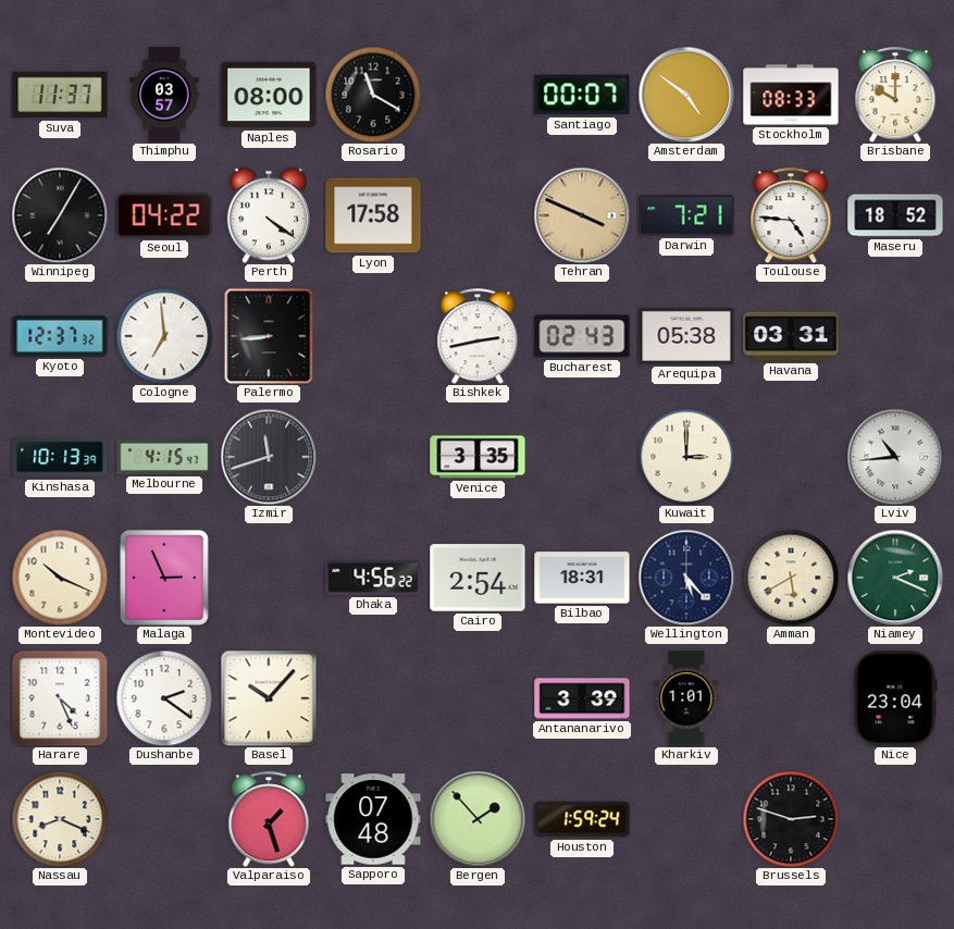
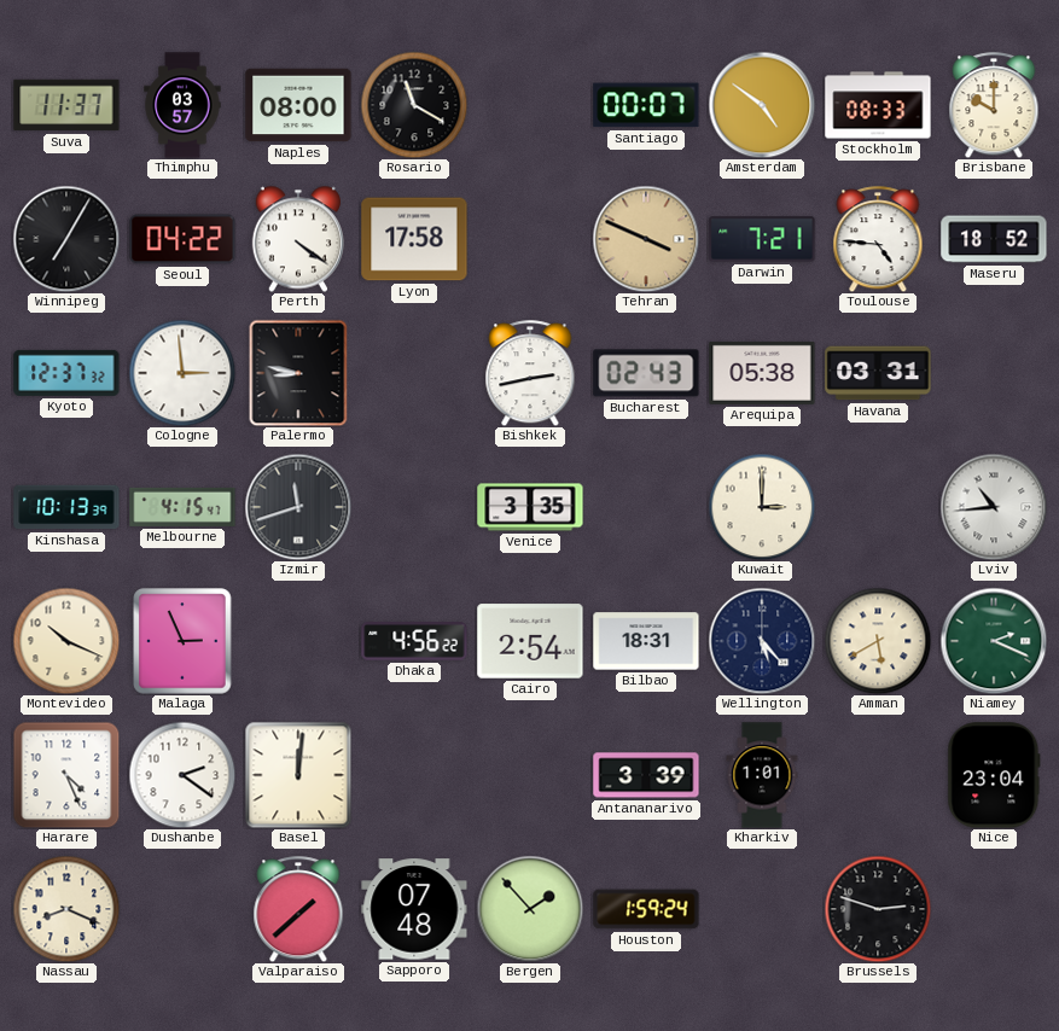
Cologne: 6:59 -> 2:59
Palermo: 8:44 -> 8:47
Basel: 10:07 -> 12:01
Valparaiso: 1:27 -> 1:38
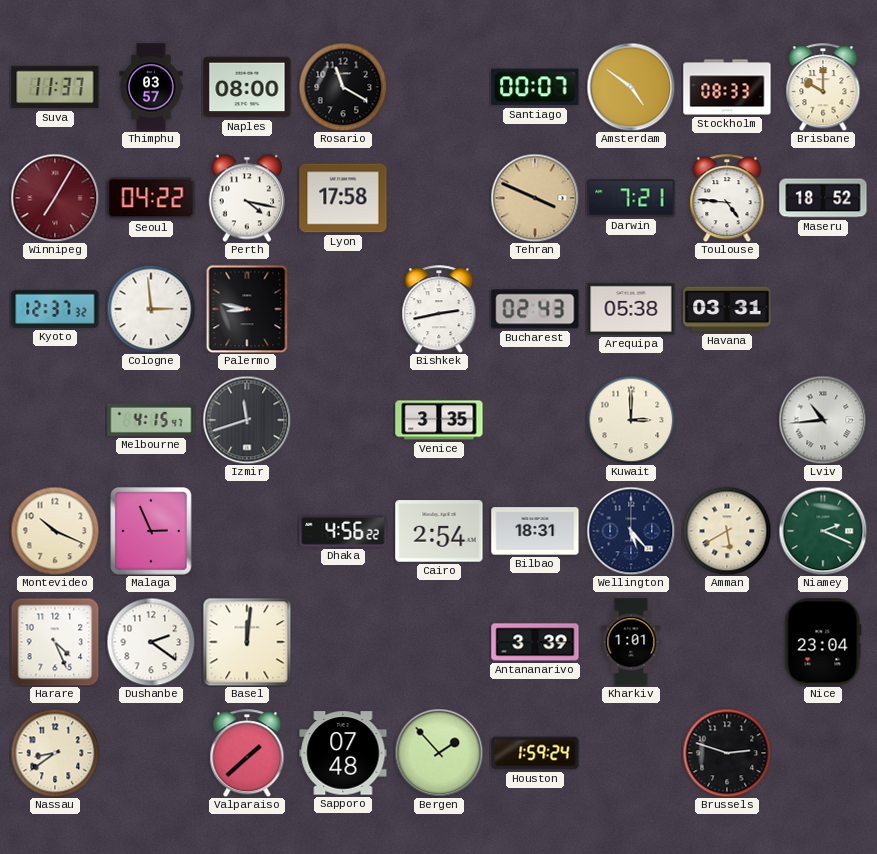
Winnipeg dial: black -> burgundy
Perth: 4:21 -> 4:17
Kinshasa: 10:13 -> none
Nassau: 8:19 -> 8:39
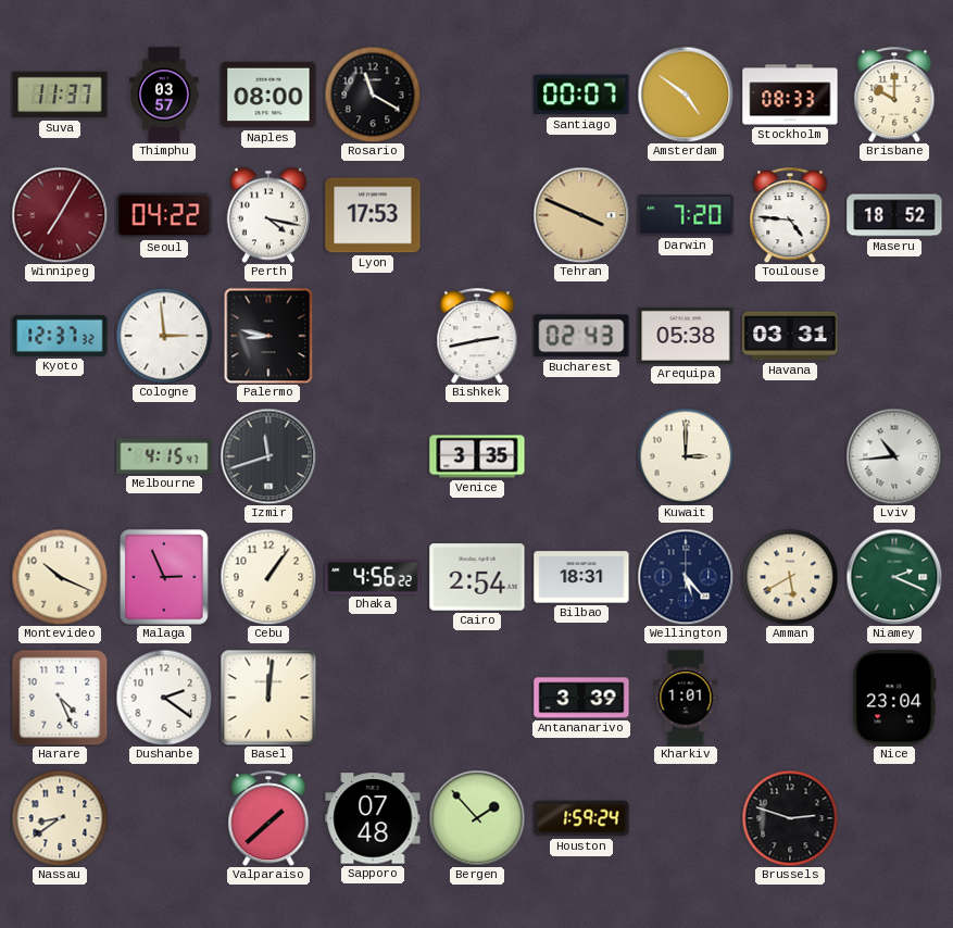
Lyon: 17:58 -> 17:53
Darwin: 7:21 -> 7:20
Cebu: none -> 1:06
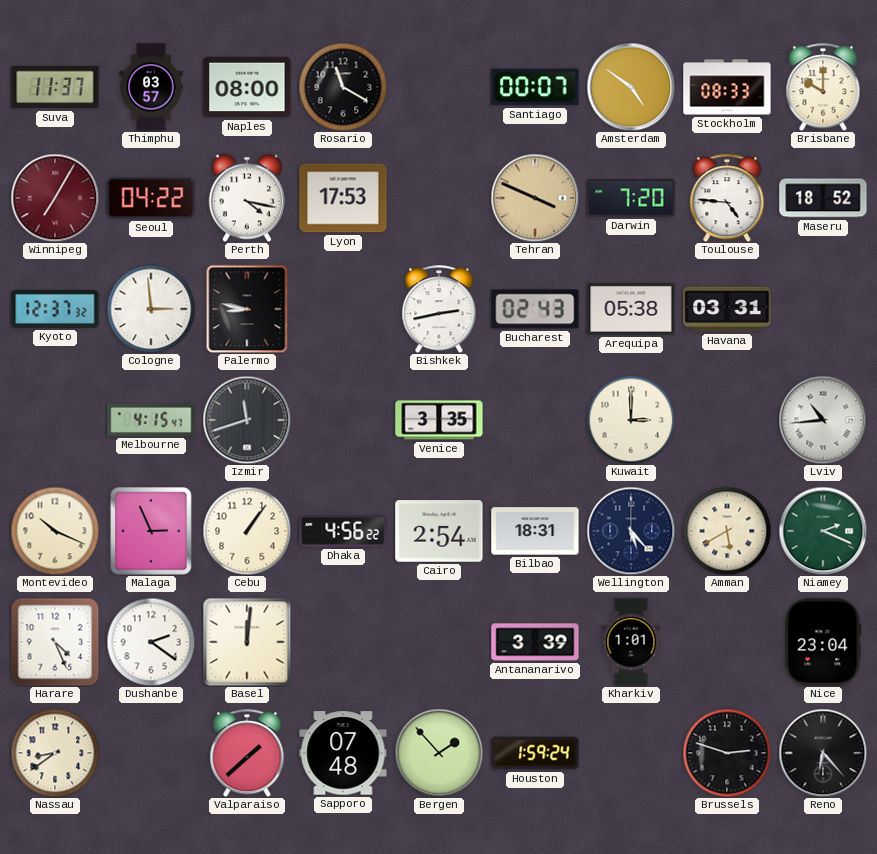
Reno: none -> 6:23
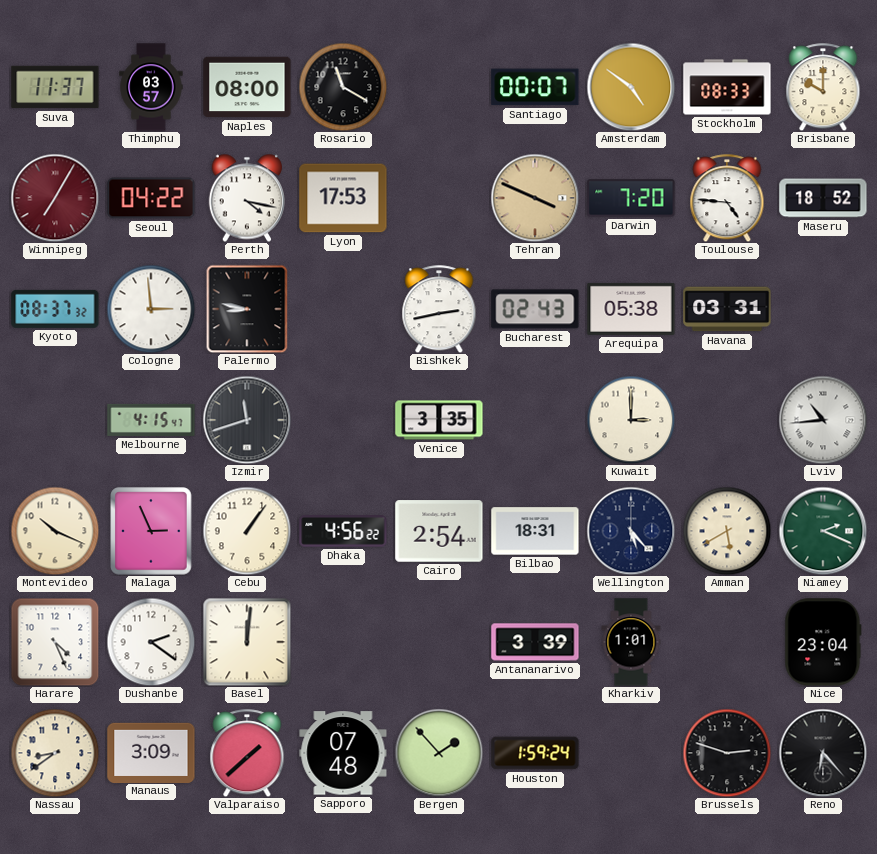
Kyoto: 12:37 -> 08:37
Manaus: none -> 3:09
